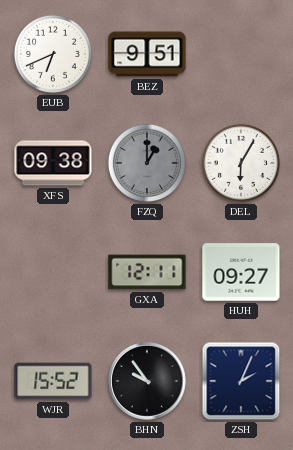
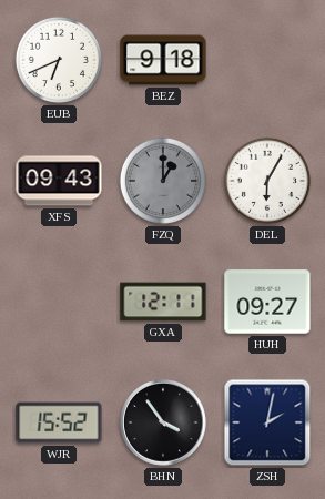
BEZ: 9:51 -> 9:18
XFS: 09:38 -> 09:43
BHN: 9:54 -> 3:54
ZSH: 2:04 -> 2:02
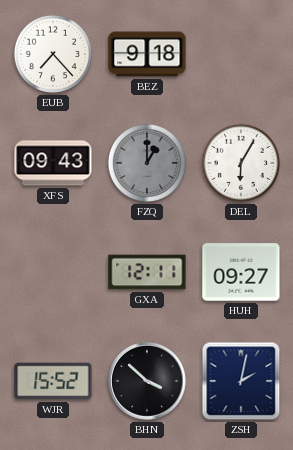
EUB: 6:41 -> 7:23
BHN: 3:54 -> 3:52
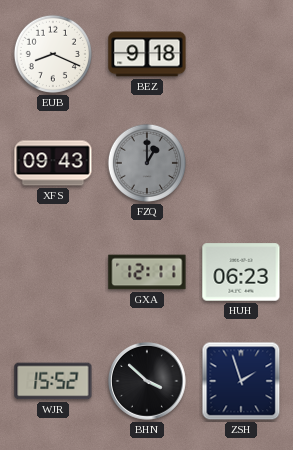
EUB: 7:23 -> 8:19
DEL: 6:05 -> none
HUH: 09:27 -> 06:23
ZSH: 2:02 -> 1:57
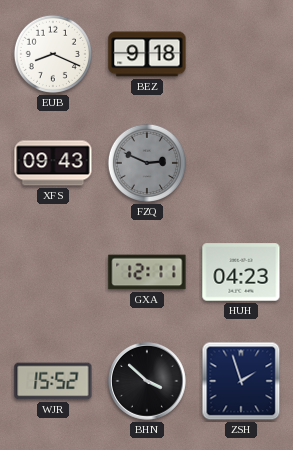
FZQ: 1:00 -> 2:49
HUH: 06:23 -> 04:23
